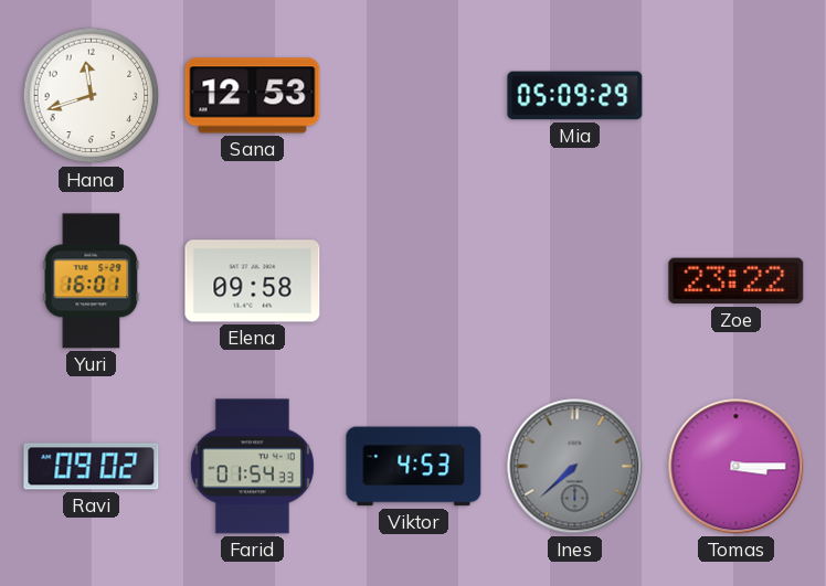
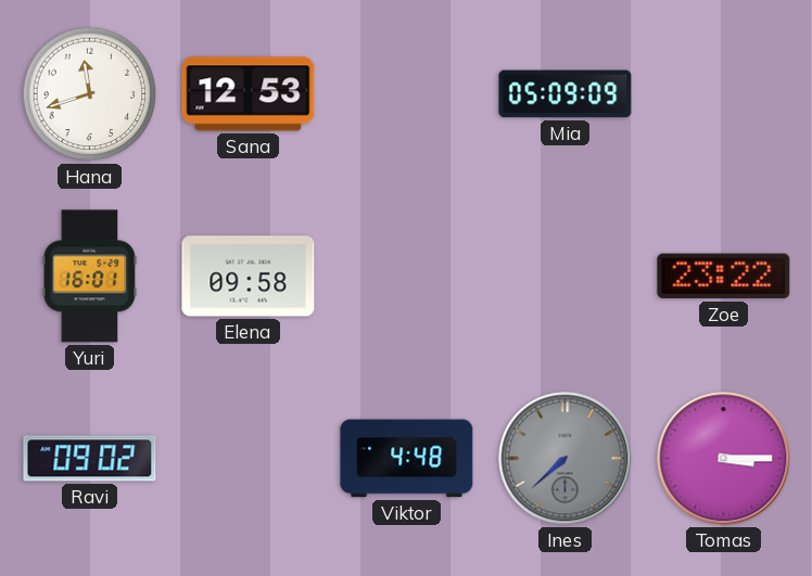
Mia: 05:09:29 -> 05:09:09
Farid: 01:54 -> none
Viktor: 4:53 -> 4:48
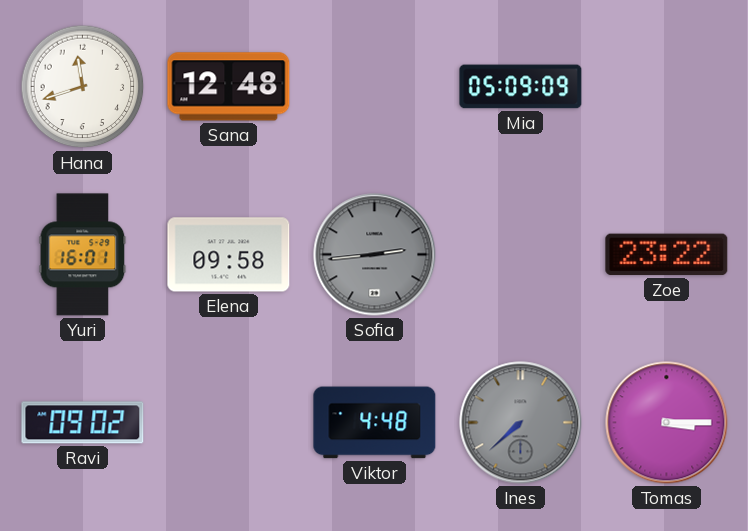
Sana: 12:53 -> 12:48
Sofia: none -> 2:44
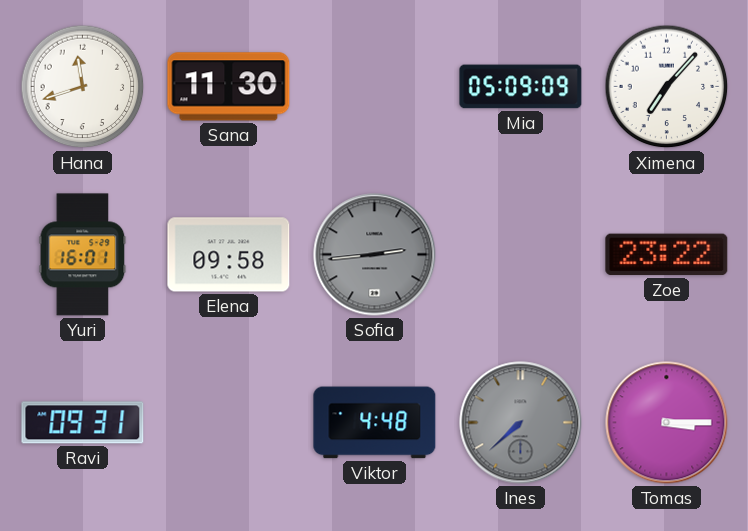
Sana: 12:48 -> 11:30
Ximena: none -> 7:07
Ravi: 09:02 -> 09:31
